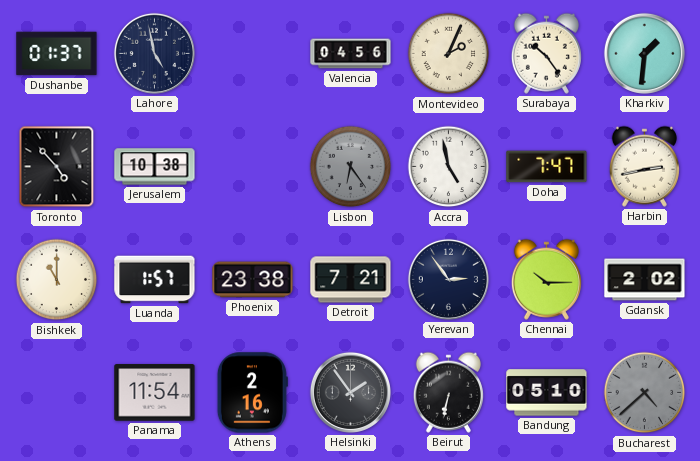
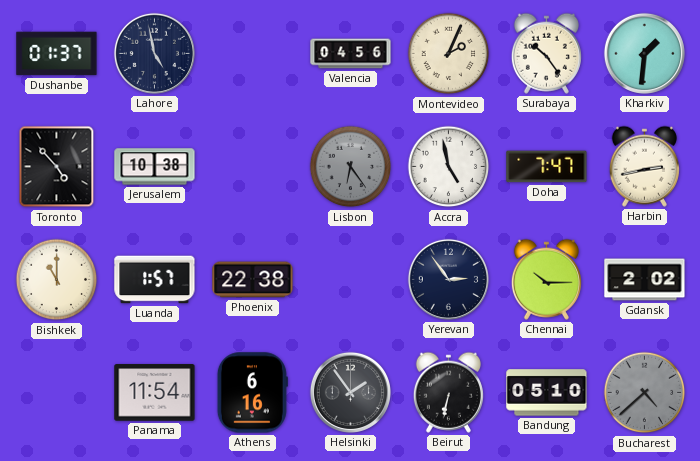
Phoenix: 23:38 -> 22:38
Detroit: 7:21 -> none
Athens: 2:16 -> 6:16
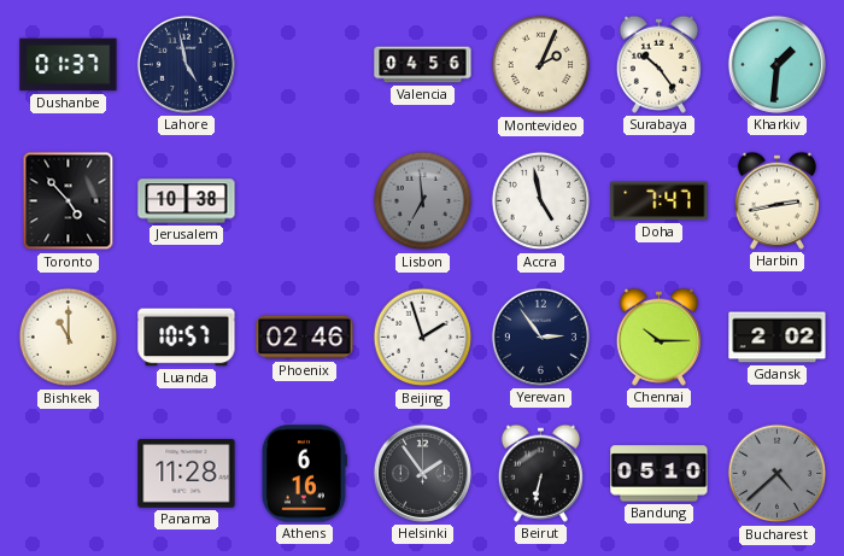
Lisbon: 6:24 -> 6:59
Luanda: 1:57 -> 10:57
Phoenix: 22:38 -> 02:46
Beijing: none -> 1:57
Panama: 11:54 -> 11:28
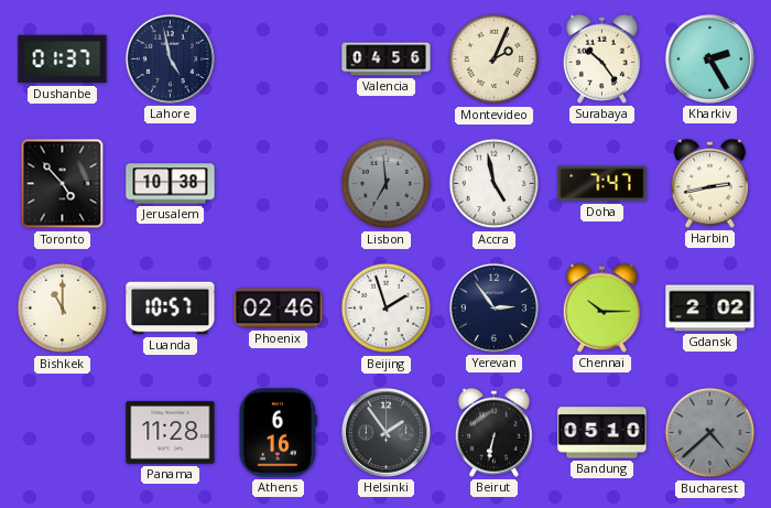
Kharkiv: 1:31 -> 2:25
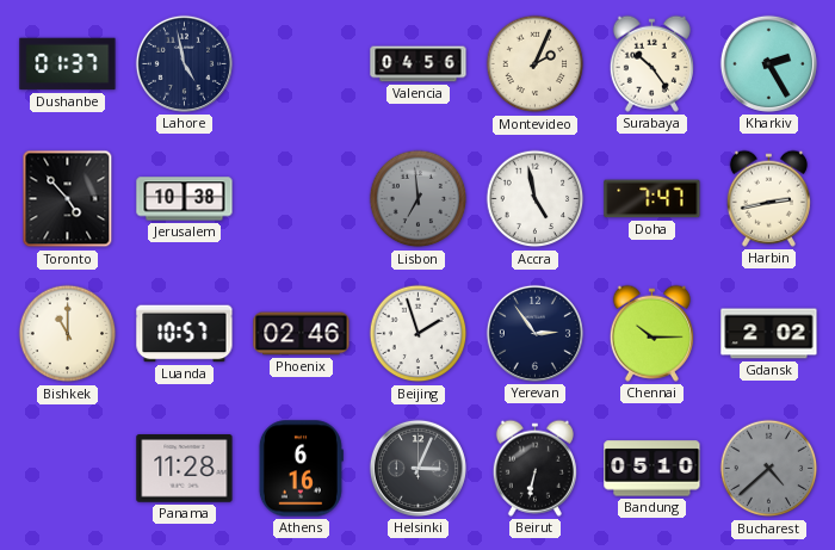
Helsinki: 1:54 -> 3:04
